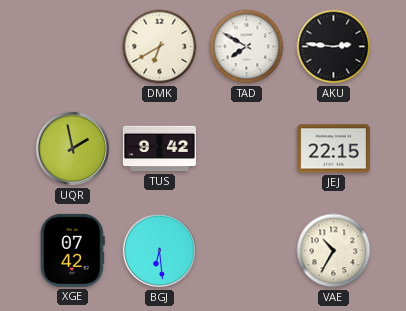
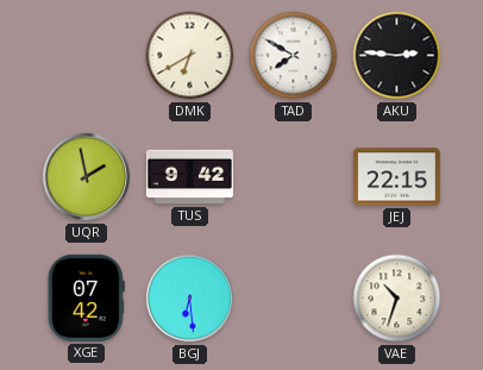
VAE: 10:35 -> 10:33
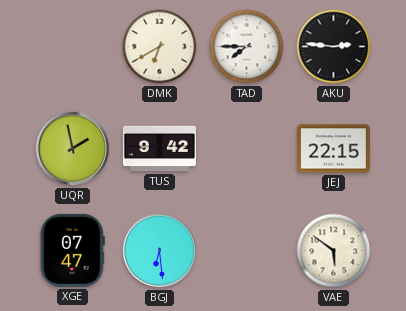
TAD: 7:50 -> 7:45
XGE: 07:42 -> 07:47
VAE: 10:33 -> 5:51
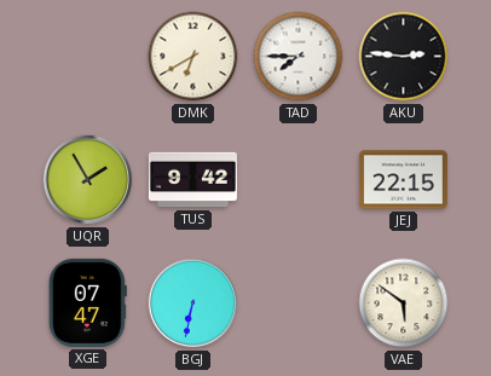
UQR: 1:58 -> 1:55
BGJ: 6:29 -> 6:32
